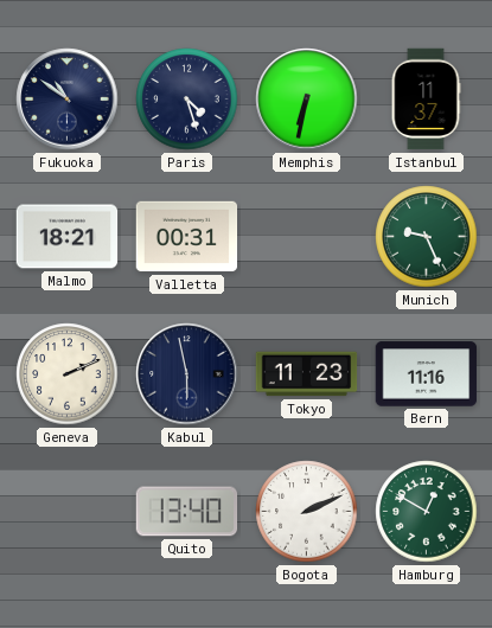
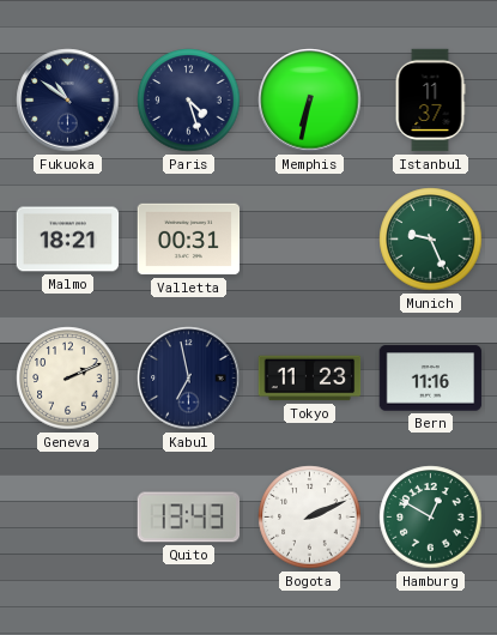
Kabul: 5:58 -> 6:58
Quito: 13:40 -> 13:43
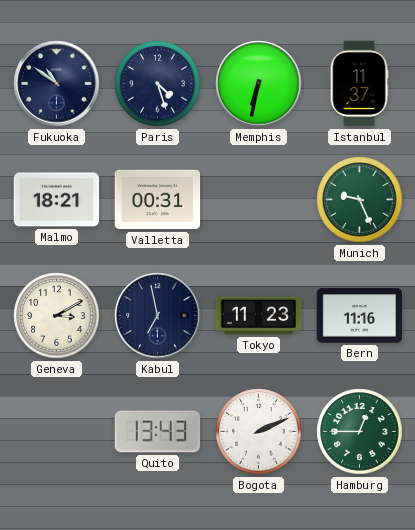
Geneva: 2:11 -> 3:10
Hamburg: 12:50 -> 12:45
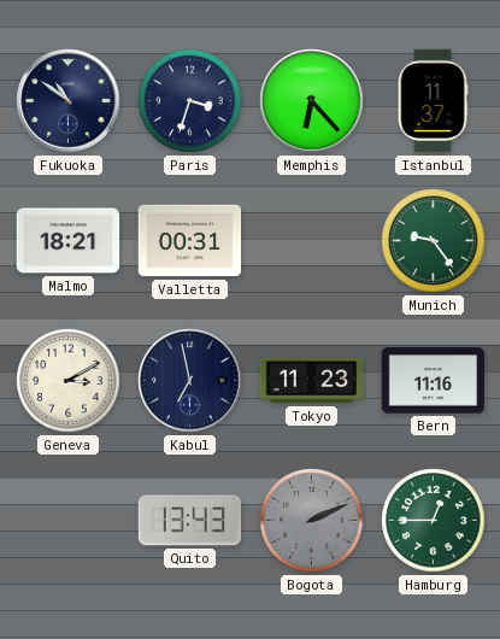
Paris: 4:27 -> 3:33
Memphis: 6:32 -> 6:23
Munich: 9:26 -> 9:24
Bogota dial: white -> grey
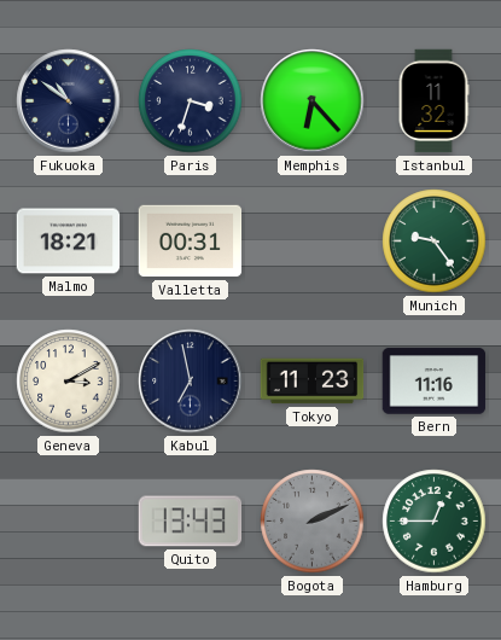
Istanbul: 11:37 -> 11:32
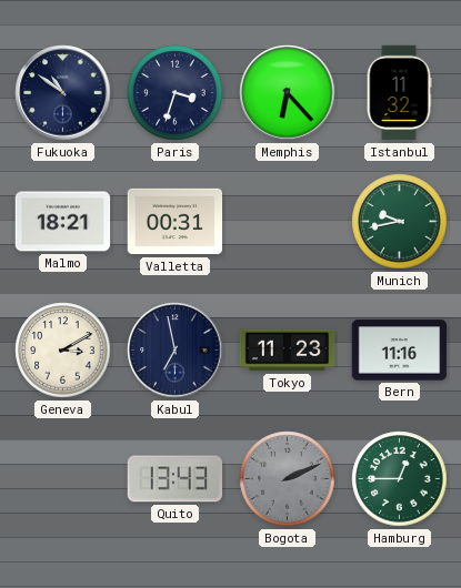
Munich: 9:24 -> 9:43
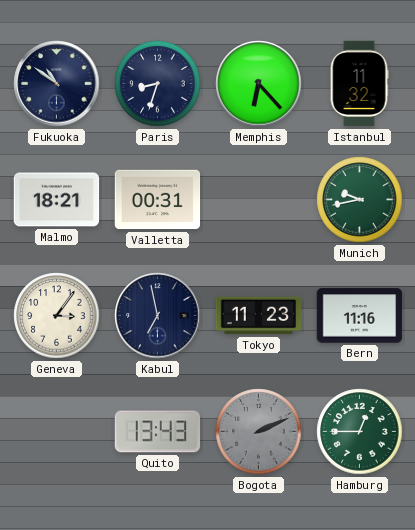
Paris: 3:33 -> 8:33
Geneva: 3:10 -> 3:06
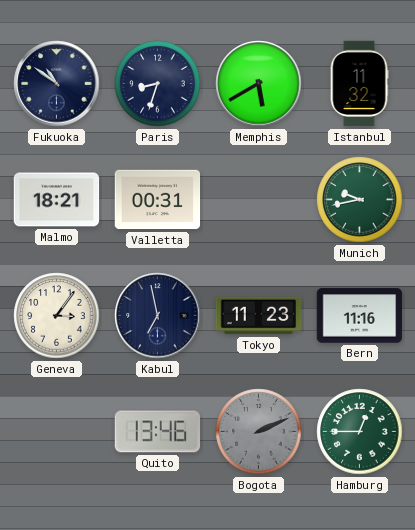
Memphis: 6:23 -> 5:40
Quito: 13:43 -> 13:46
